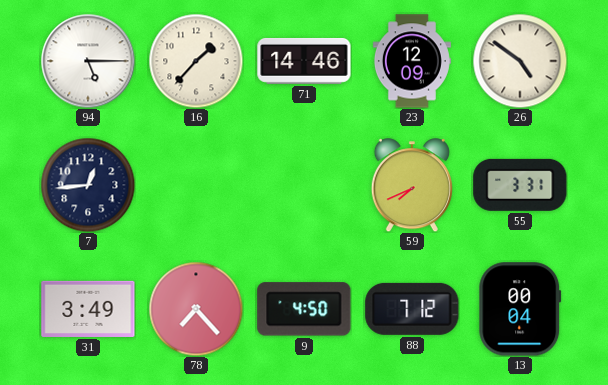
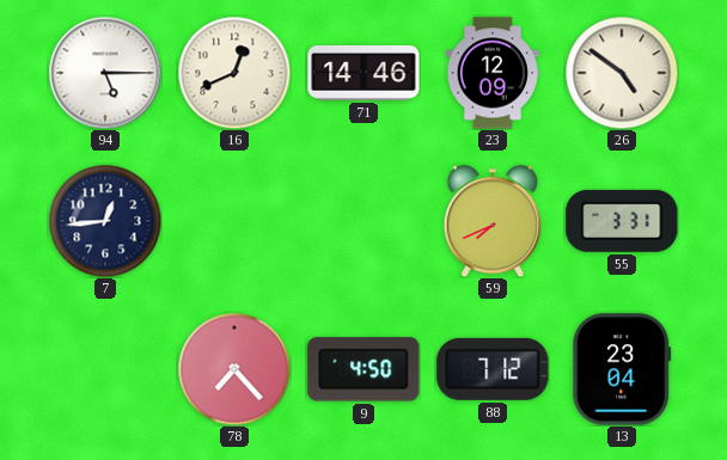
16: 1:37 -> 12:41
31: 3:49 -> none
13: 00:04 -> 23:04
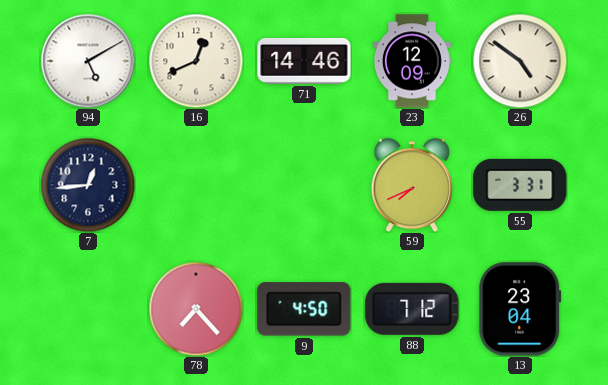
94: 5:15 -> 5:10
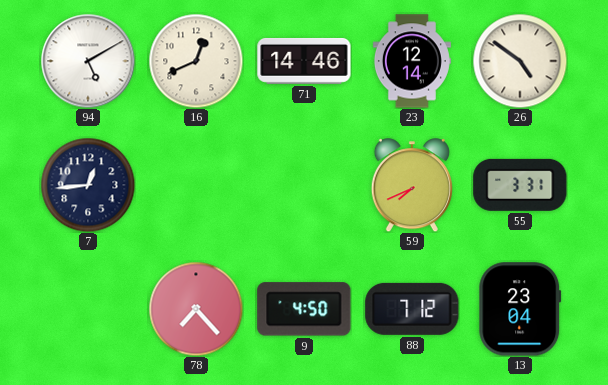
23: 12:09 -> 12:14
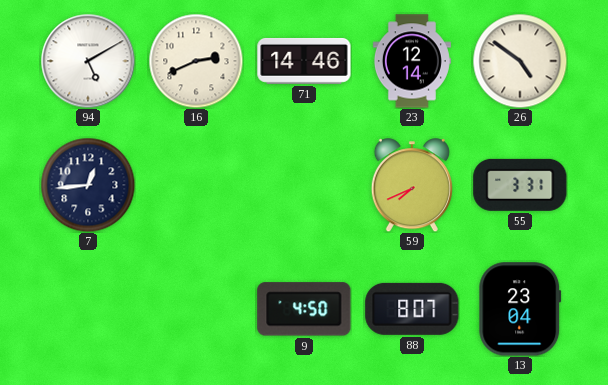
16: 12:41 -> 2:41
78: 7:23 -> none
88: 7:12 -> 8:07
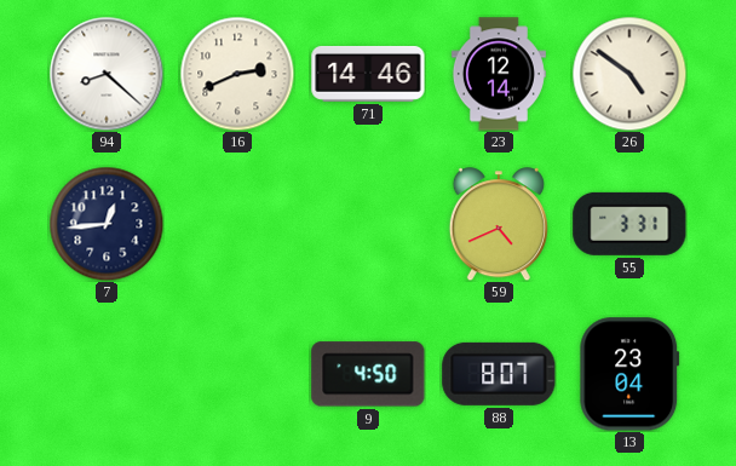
94: 5:10 -> 8:22
59: 7:41 -> 4:41
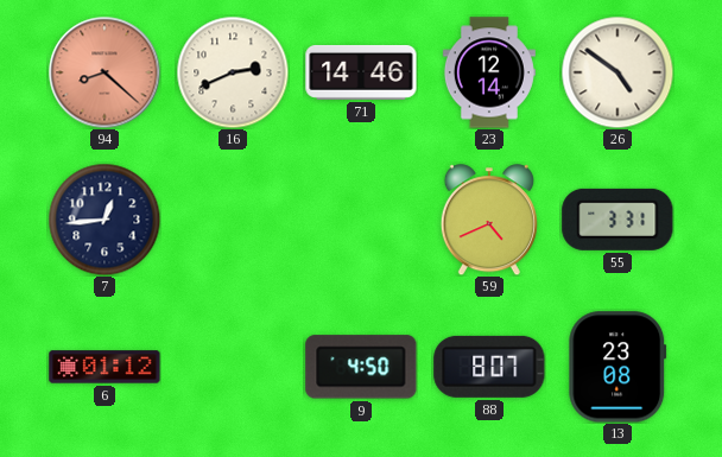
94 dial: white -> salmon
6: none -> 01:12
13: 23:04 -> 23:08
